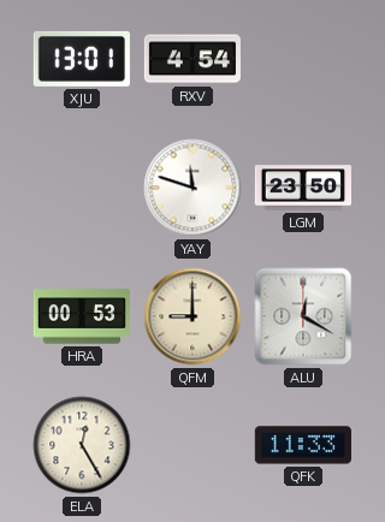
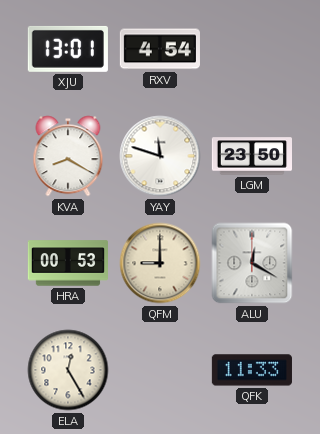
KVA: none -> 8:20
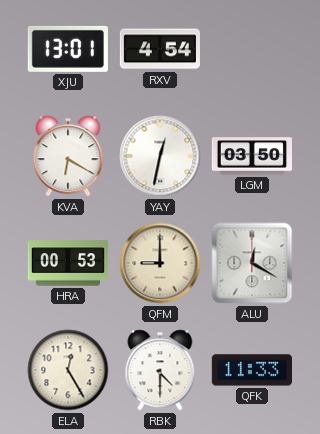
KVA: 8:20 -> 6:20
YAY: 11:48 -> 12:32
LGM: 23:50 -> 03:50
RBK: none -> 4:30
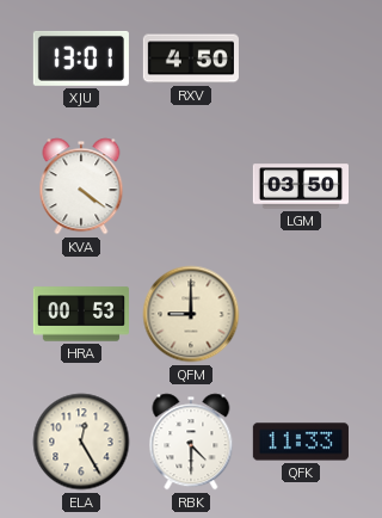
RXV: 4:54 -> 4:50
KVA: 6:20 -> 4:21
YAY: 12:32 -> none
ALU: 12:20 -> none
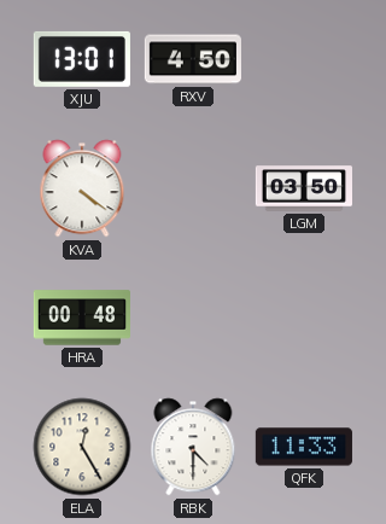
HRA: 00:53 -> 00:48
QFM: 9:00 -> none
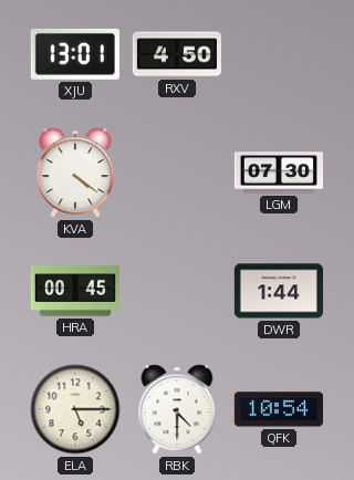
LGM: 03:50 -> 07:30
HRA: 00:48 -> 00:45
DWR: none -> 1:44
ELA: 12:25 -> 5:15
QFK: 11:33 -> 10:54
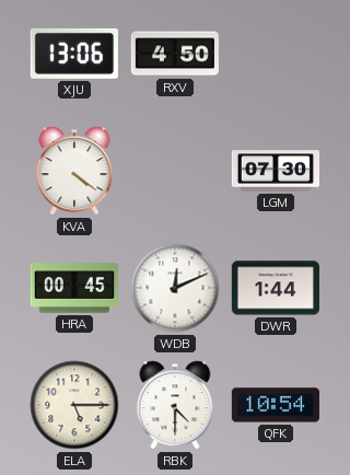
XJU: 13:01 -> 13:06
WDB: none -> 12:11
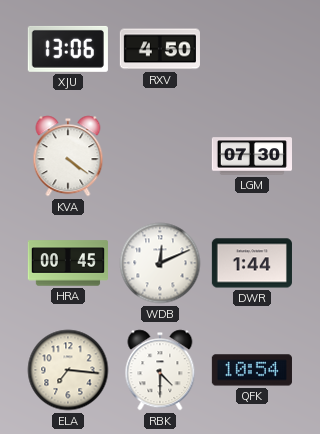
ELA: 5:15 -> 7:16
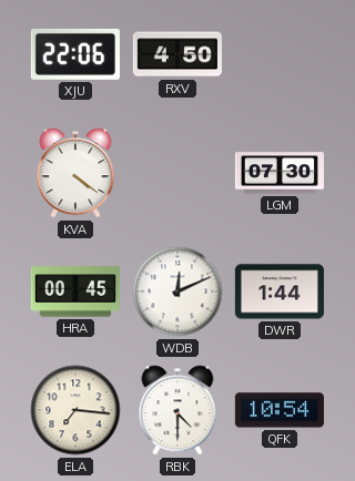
XJU: 13:06 -> 22:06
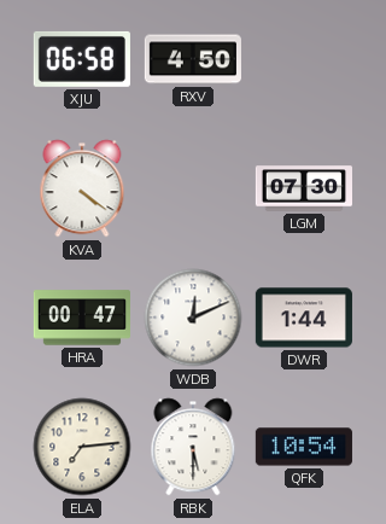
XJU: 22:06 -> 06:58
HRA: 00:45 -> 00:47
ELA: 7:16 -> 7:14
RBK: 4:30 -> 5:30
